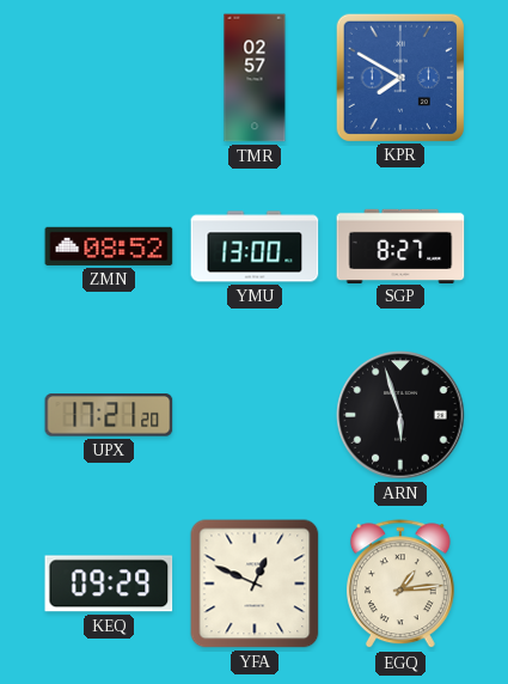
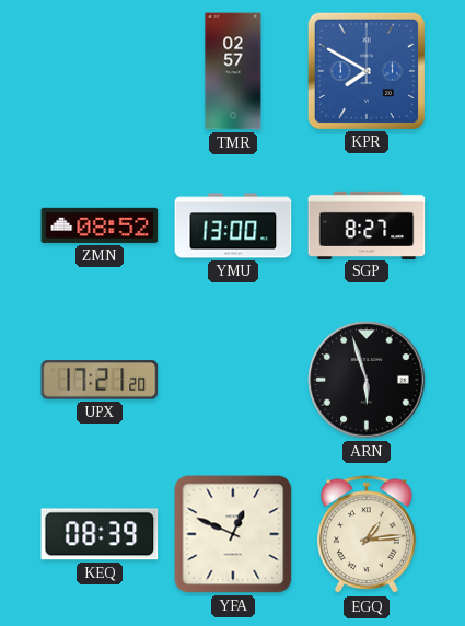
KEQ: 09:29 -> 08:39
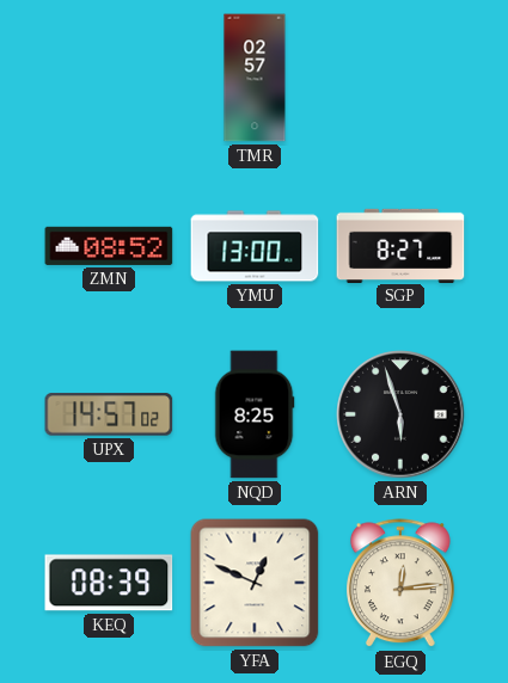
KPR: 7:50 -> none
UPX: 17:21 -> 14:57
NQD: none -> 8:25
EGQ: 1:14 -> 12:14
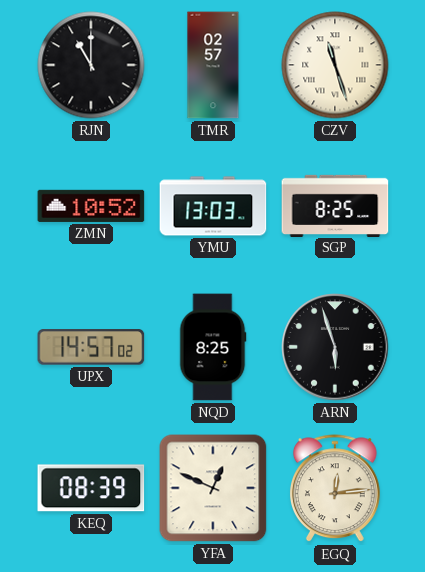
RJN: none -> 11:00
CZV: none -> 11:27
ZMN: 08:52 -> 10:52
YMU: 13:00 -> 13:03
SGP: 8:27 -> 8:25
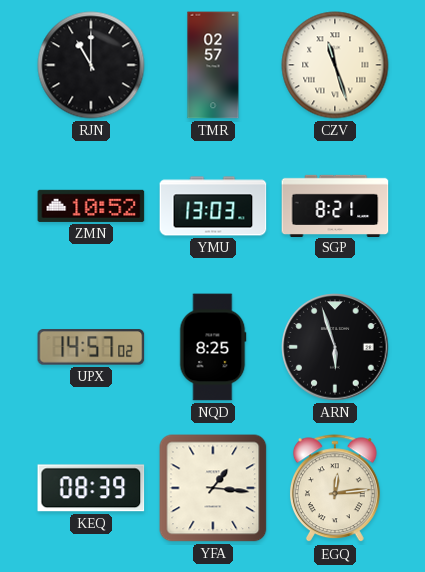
SGP: 8:25 -> 8:21
YFA: 12:49 -> 1:16
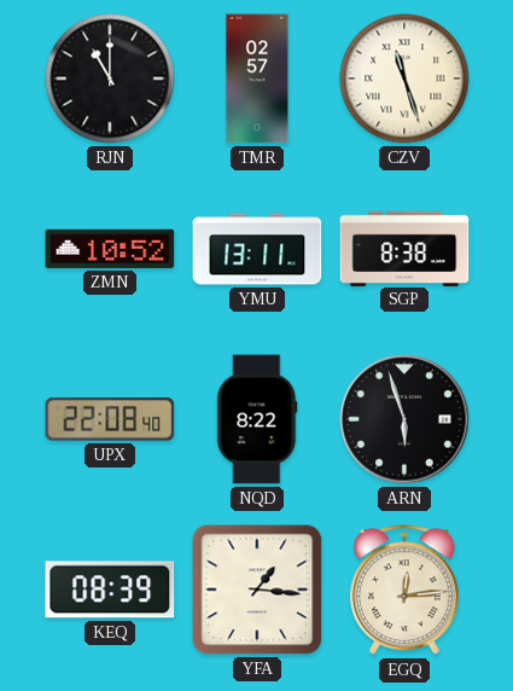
YMU: 13:03 -> 13:11
SGP: 8:21 -> 8:38
UPX: 14:57 -> 22:08
NQD: 8:25 -> 8:22
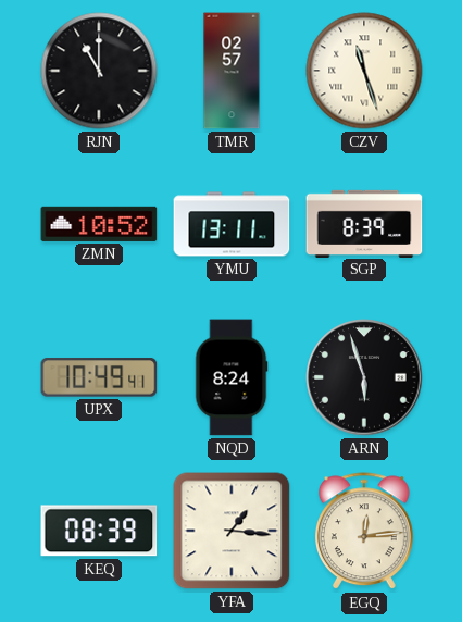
SGP: 8:38 -> 8:39
UPX: 22:08 -> 10:49
NQD: 8:22 -> 8:24
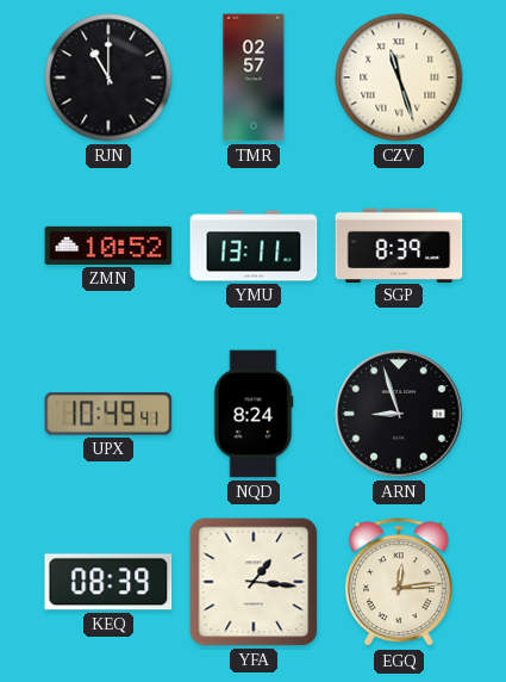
ARN: 5:57 -> 8:57
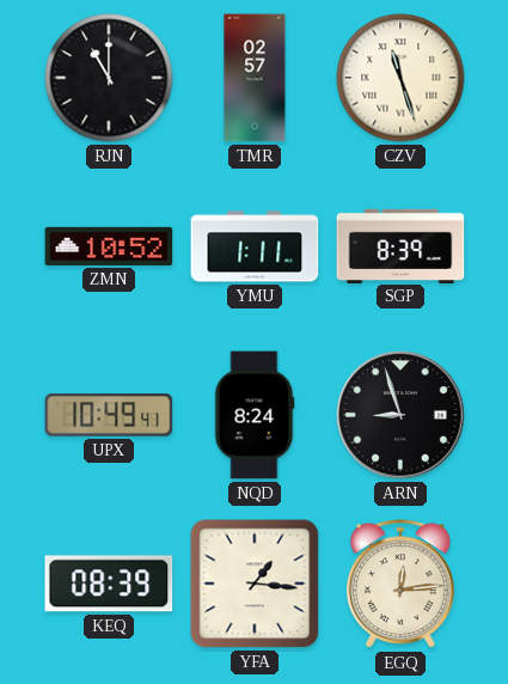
YMU: 13:11 -> 1:11
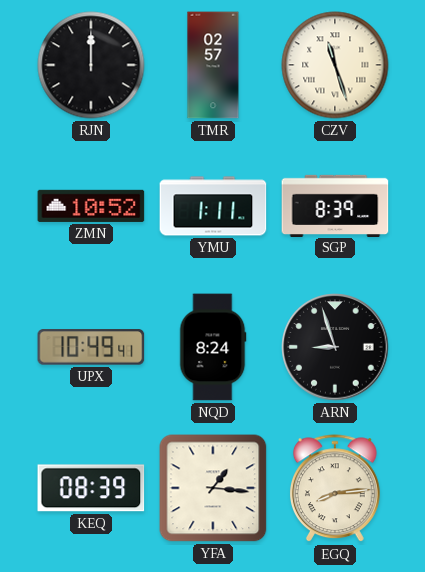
RJN: 11:00 -> 12:00
EGQ: 12:14 -> 8:14
